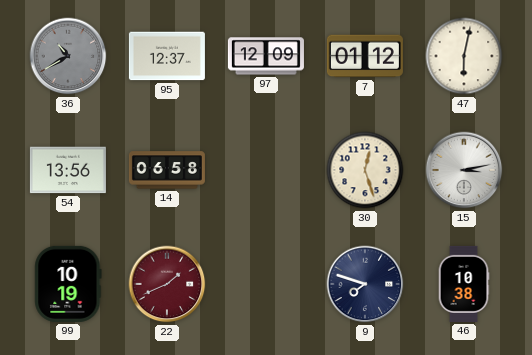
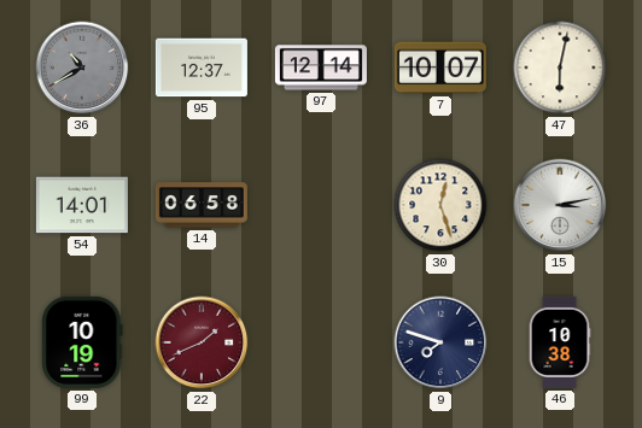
97: 12:09 -> 12:14
7: 01:12 -> 10:07
54: 13:56 -> 14:01
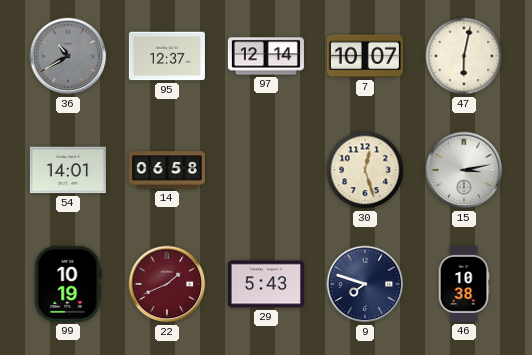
29: none -> 5:43
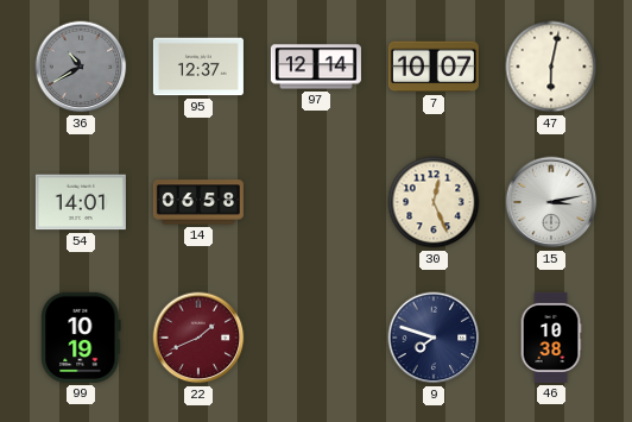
30: 12:27 -> 12:26
29: 5:43 -> none
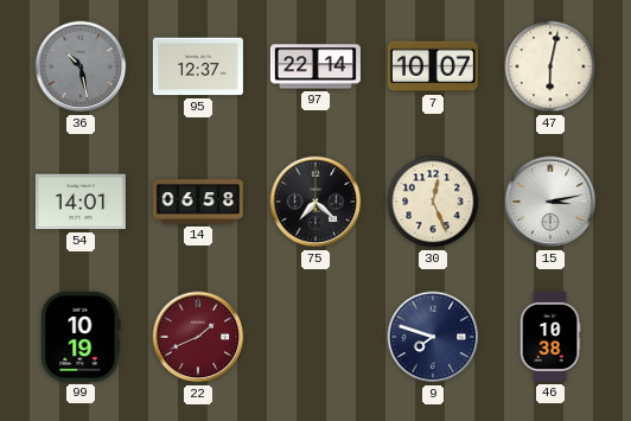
36: 10:40 -> 10:28
97: 12:14 -> 22:14
75: none -> 7:22
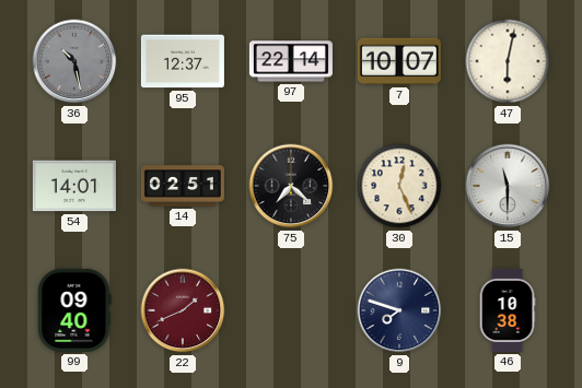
14: 06:58 -> 02:51
15: 3:13 -> 11:30
99: 10:19 -> 09:40
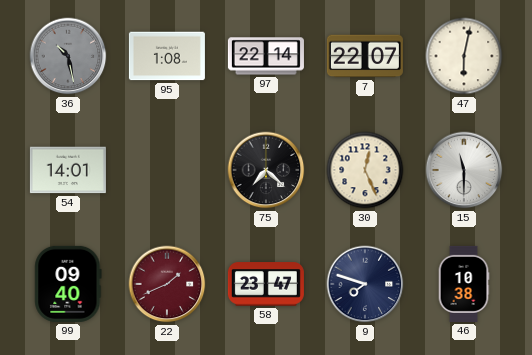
95: 12:37 -> 1:08
7: 10:07 -> 22:07
14: 02:51 -> none
58: none -> 23:47
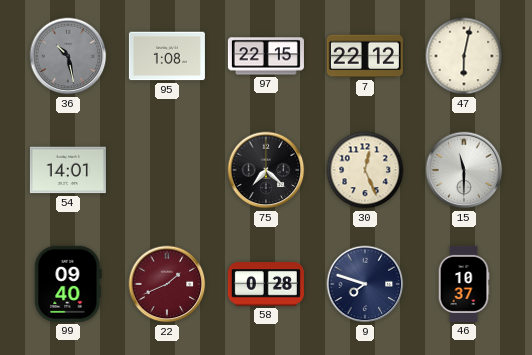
97: 22:14 -> 22:15
7: 22:07 -> 22:12
58: 23:47 -> 0:28
46: 10:38 -> 10:37
